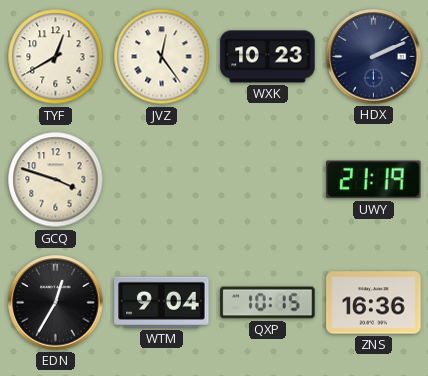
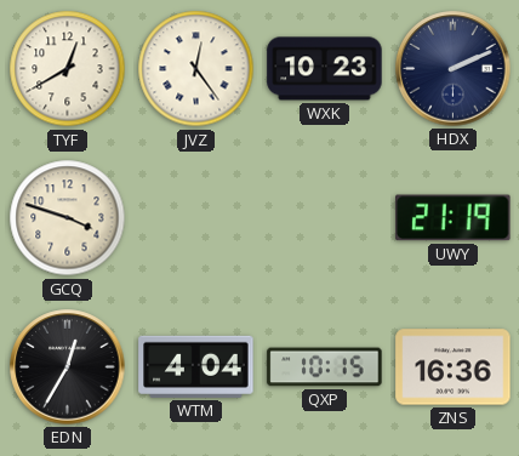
WTM: 9:04 -> 4:04
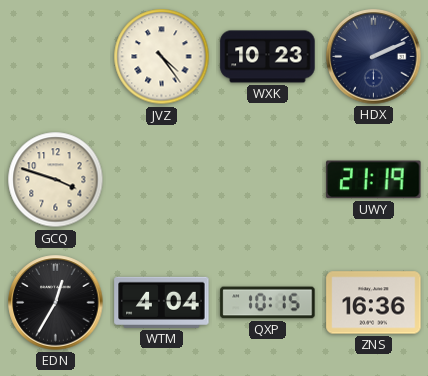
TYF: 12:40 -> none
JVZ: 12:24 -> 4:24
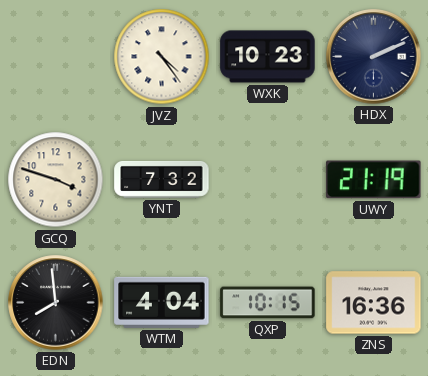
YNT: none -> 7:32
EDN: 12:35 -> 7:59
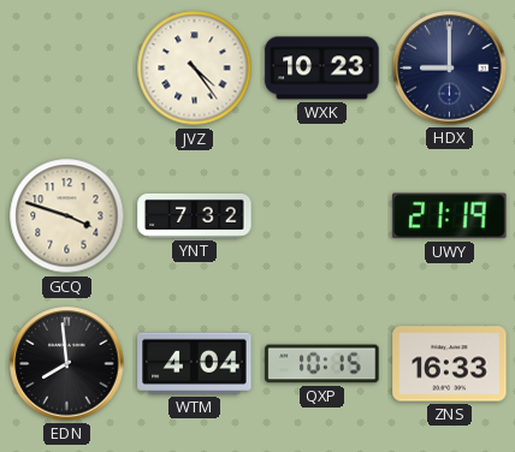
HDX: 2:11 -> 9:00
ZNS: 16:36 -> 16:33
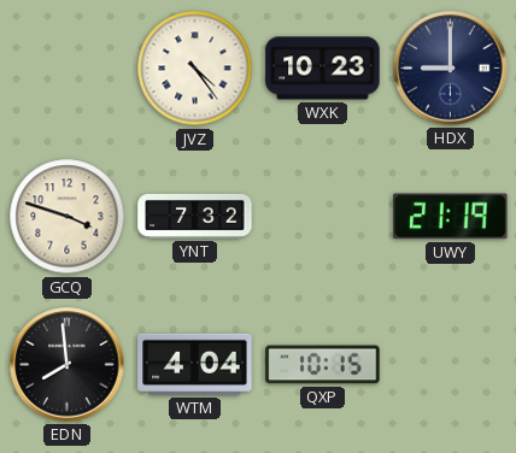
ZNS: 16:33 -> none
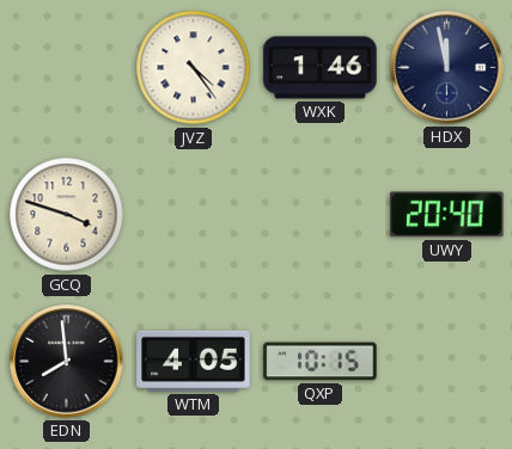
WXK: 10:23 -> 1:46
HDX: 9:00 -> 11:58
YNT: 7:32 -> none
UWY: 21:19 -> 20:40
WTM: 4:04 -> 4:05
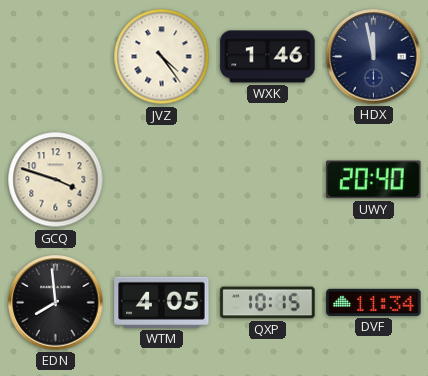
DVF: none -> 11:34
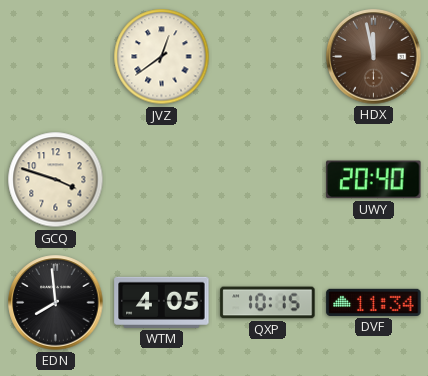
JVZ: 4:24 -> 12:39
WXK: 1:46 -> none
HDX dial: navy -> brown
